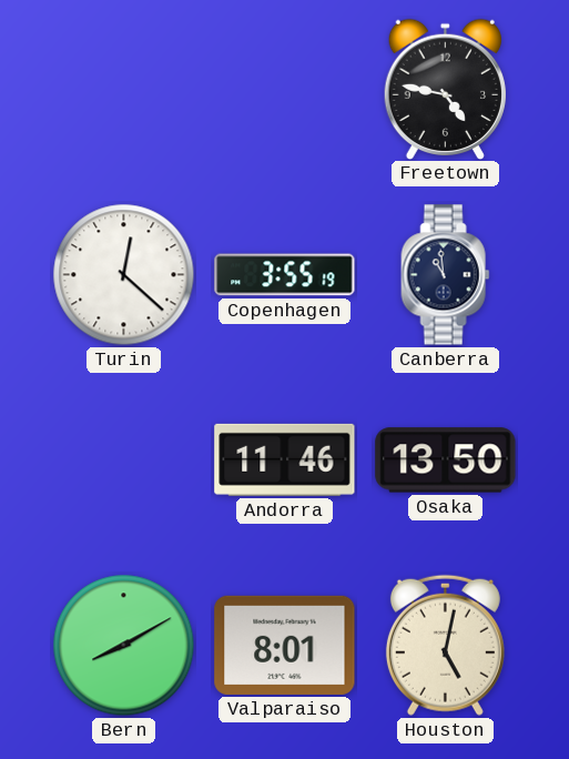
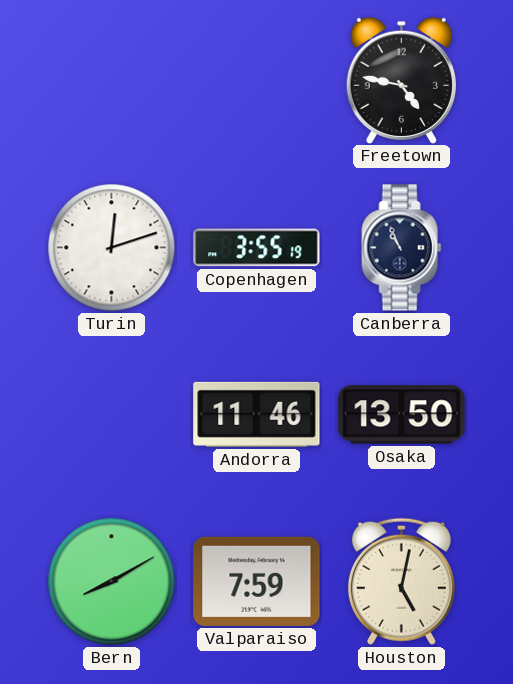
Turin: 12:22 -> 12:12
Canberra: 10:59 -> 10:56
Valparaiso: 8:01 -> 7:59
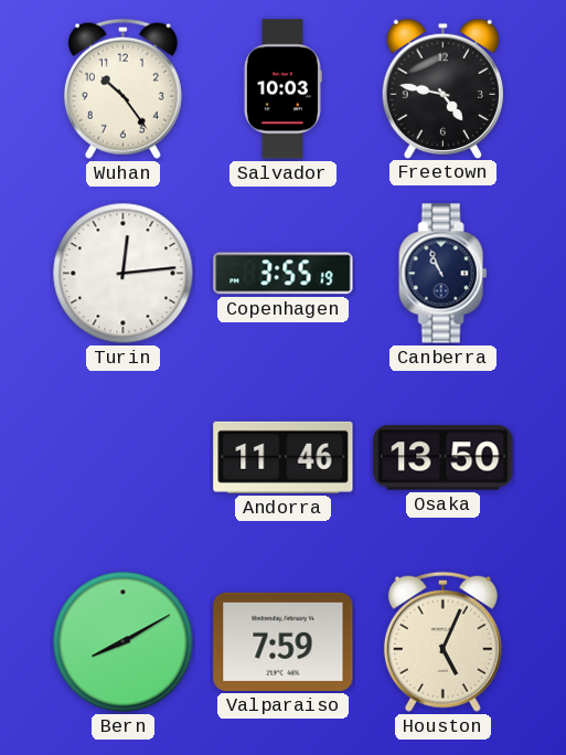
Wuhan: none -> 10:24
Salvador: none -> 10:03
Turin: 12:12 -> 12:14
Houston: 5:02 -> 5:04
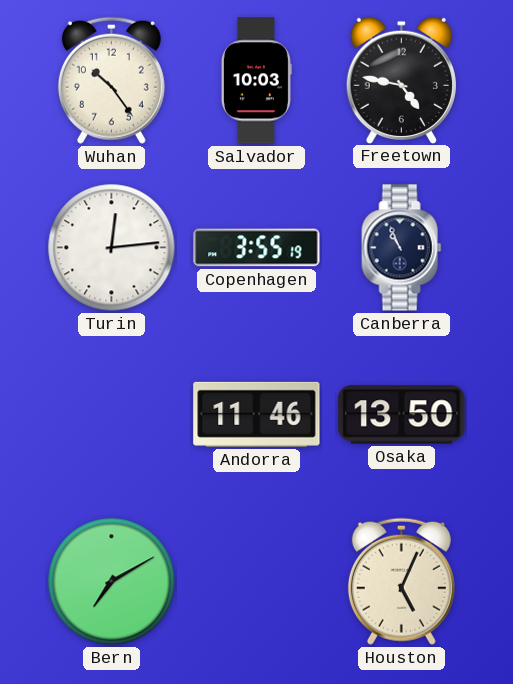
Bern: 8:10 -> 7:10
Valparaiso: 7:59 -> none
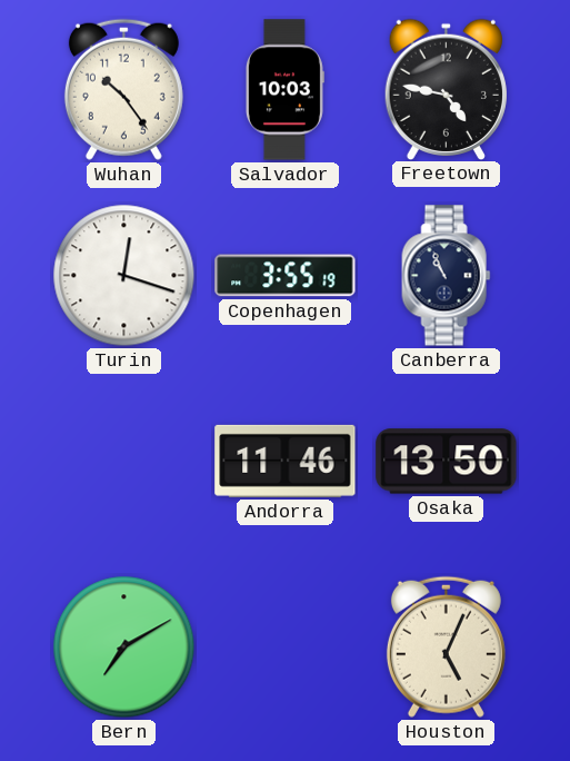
Turin: 12:14 -> 12:18
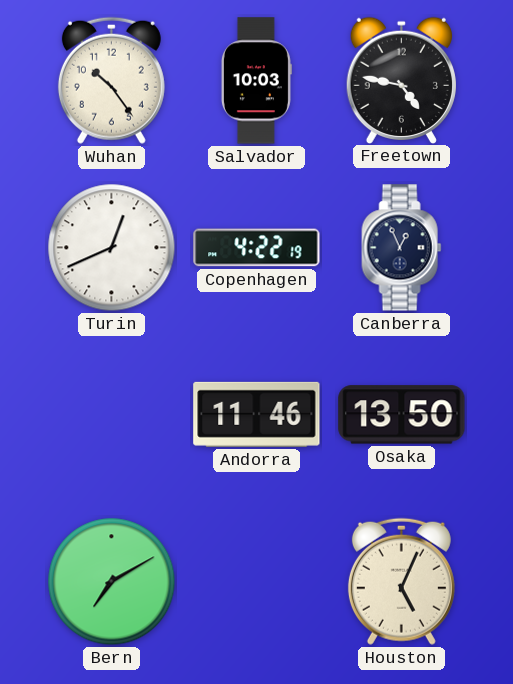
Turin: 12:18 -> 12:41
Copenhagen: 3:55 -> 4:22
Canberra: 10:56 -> 12:56
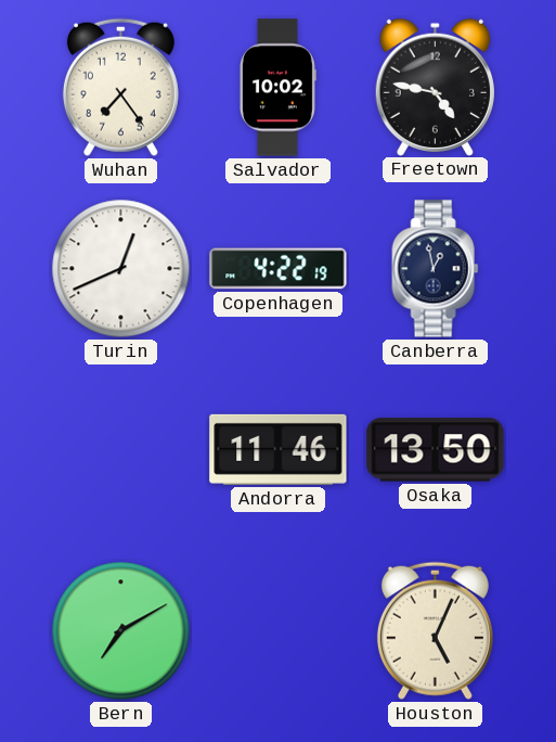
Wuhan: 10:24 -> 7:24
Salvador: 10:03 -> 10:02
Canberra: 12:56 -> 12:58
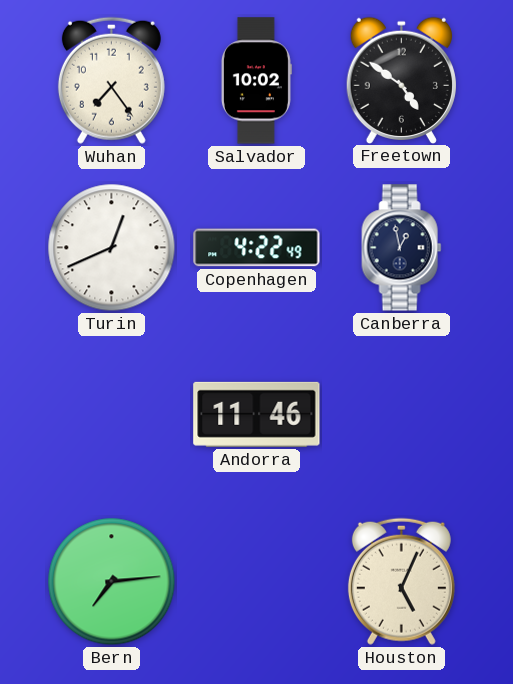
Freetown: 4:47 -> 4:51
Copenhagen: 4:22:19 -> 4:22:49
Osaka: 13:50 -> none
Bern: 7:10 -> 7:14
